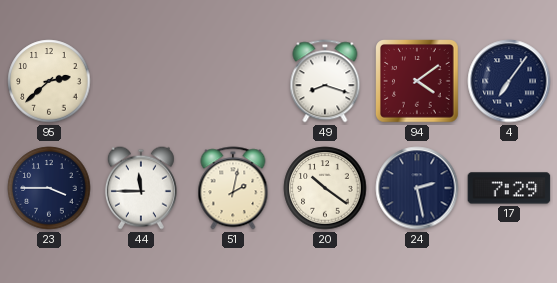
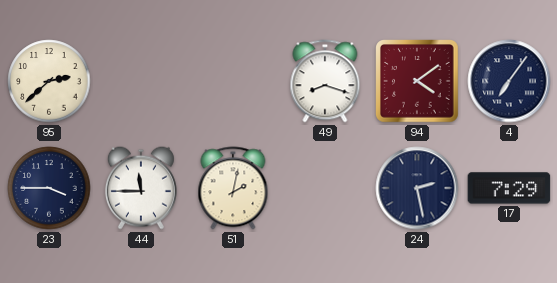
20: 10:21 -> none
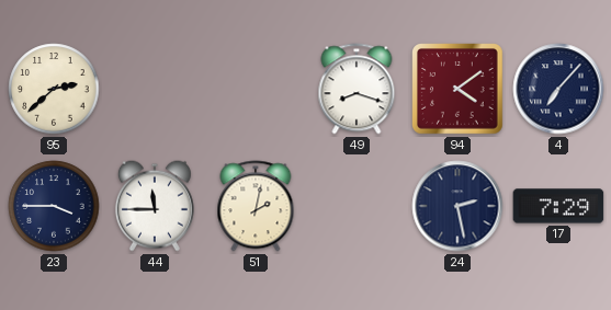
4: 7:06 -> 7:07
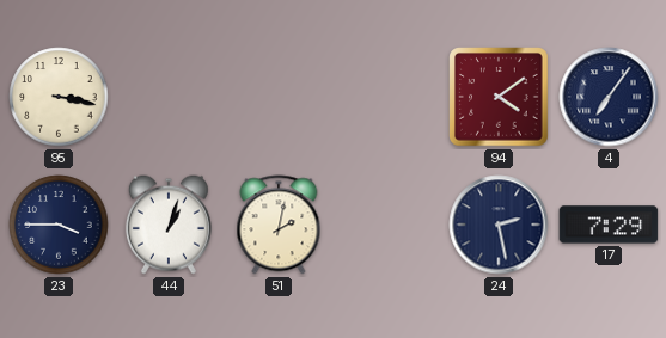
95: 2:38 -> 3:17
49: 8:18 -> none
4: 7:07 -> 7:06
44: 11:45 -> 1:03
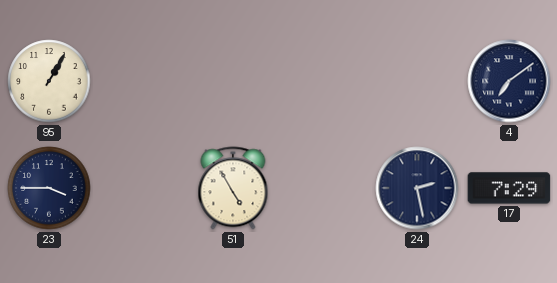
95: 3:17 -> 1:05
94: 4:09 -> none
4: 7:06 -> 7:09
44: 1:03 -> none
51: 2:02 -> 4:55
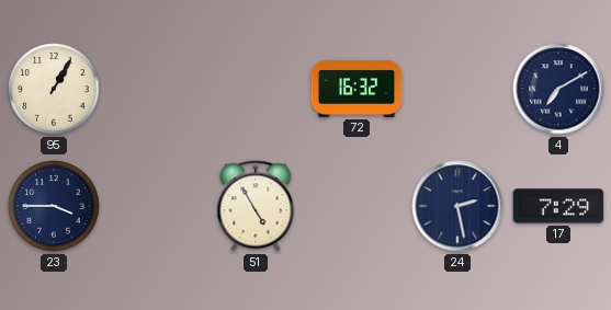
72: none -> 16:32
4: 7:09 -> 7:10
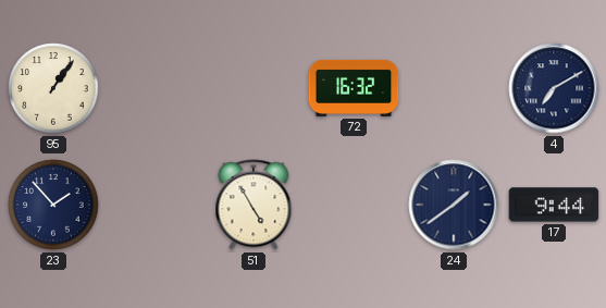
95: 1:05 -> 1:06
23: 3:45 -> 1:53
24: 2:28 -> 1:39
17: 7:29 -> 9:44
